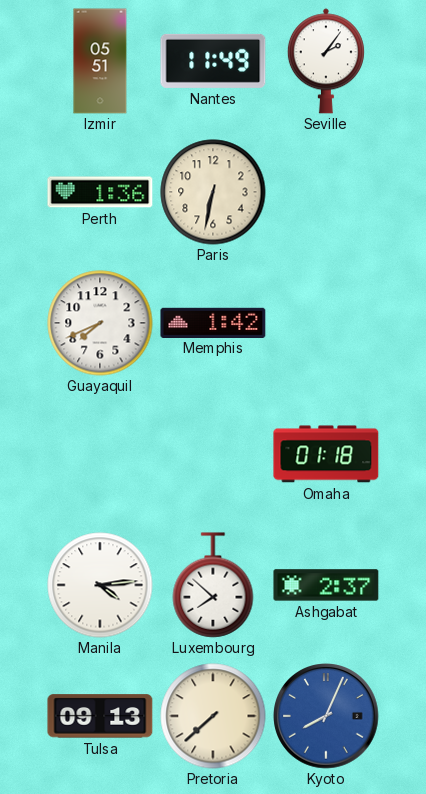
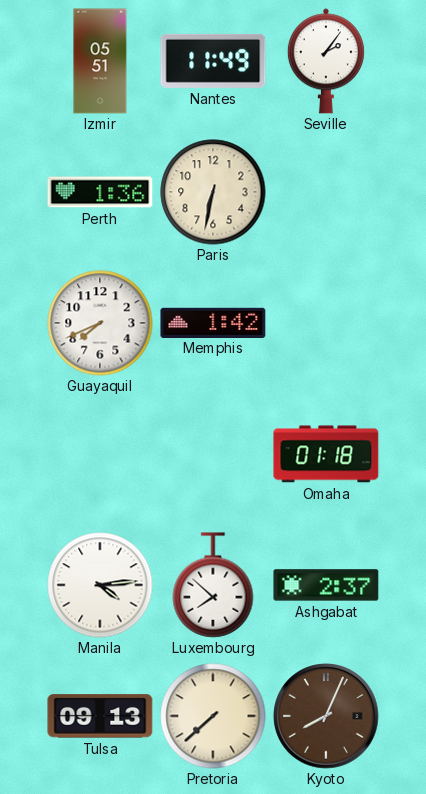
Kyoto dial: blue -> brown
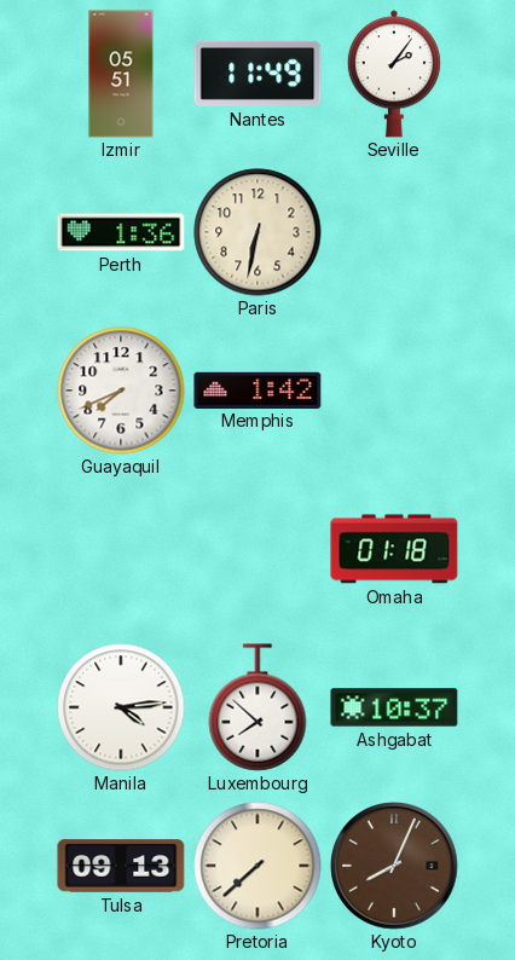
Ashgabat: 2:37 -> 10:37
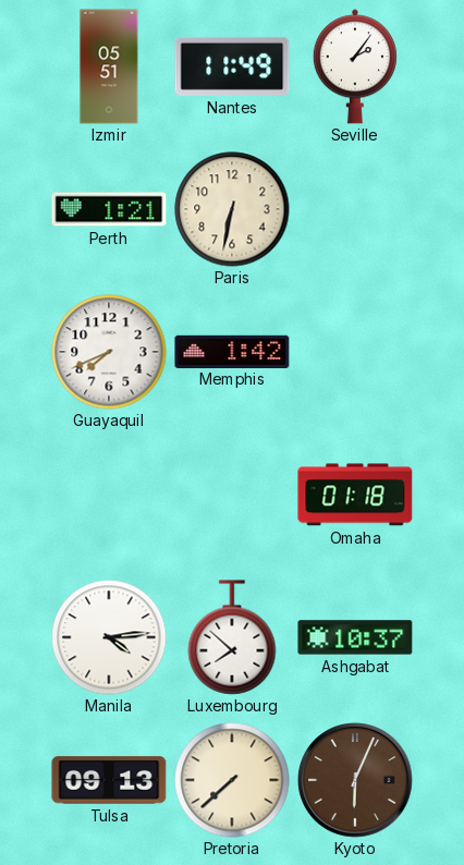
Perth: 1:36 -> 1:21
Kyoto: 8:04 -> 6:04
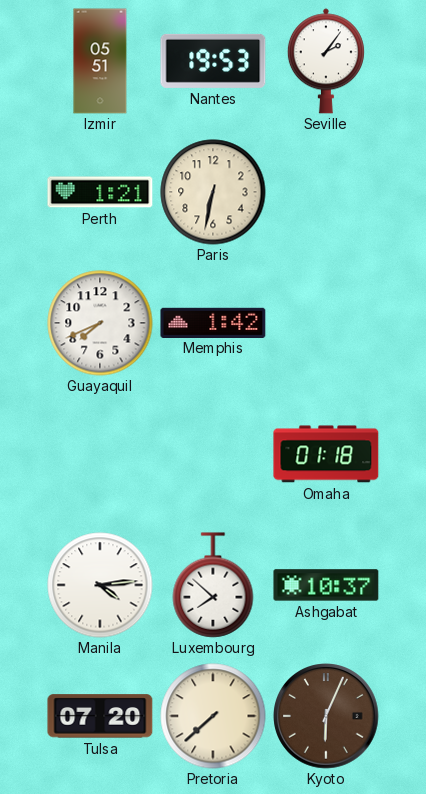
Nantes: 11:49 -> 19:53
Tulsa: 09:13 -> 07:20
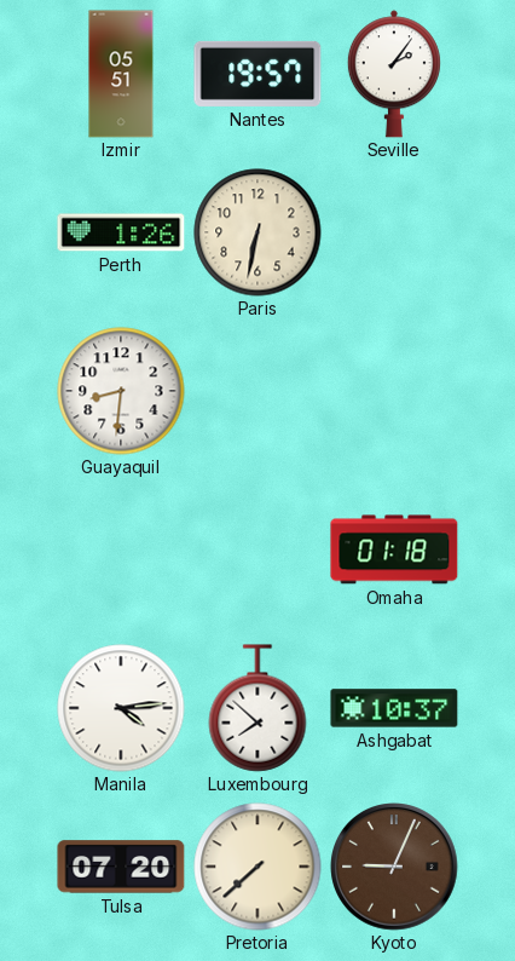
Nantes: 19:53 -> 19:57
Perth: 1:21 -> 1:26
Guayaquil: 7:41 -> 8:31
Memphis: 1:42 -> none
Kyoto: 6:04 -> 9:04
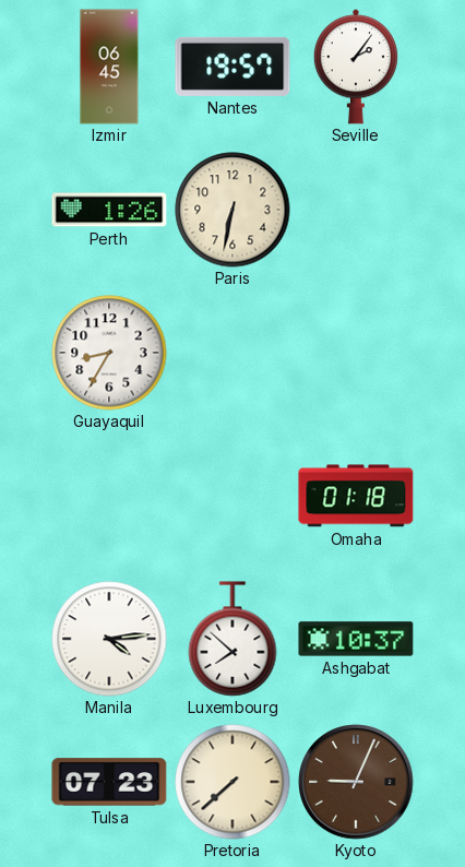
Izmir: 05:51 -> 06:45
Guayaquil: 8:31 -> 8:35
Tulsa: 07:20 -> 07:23
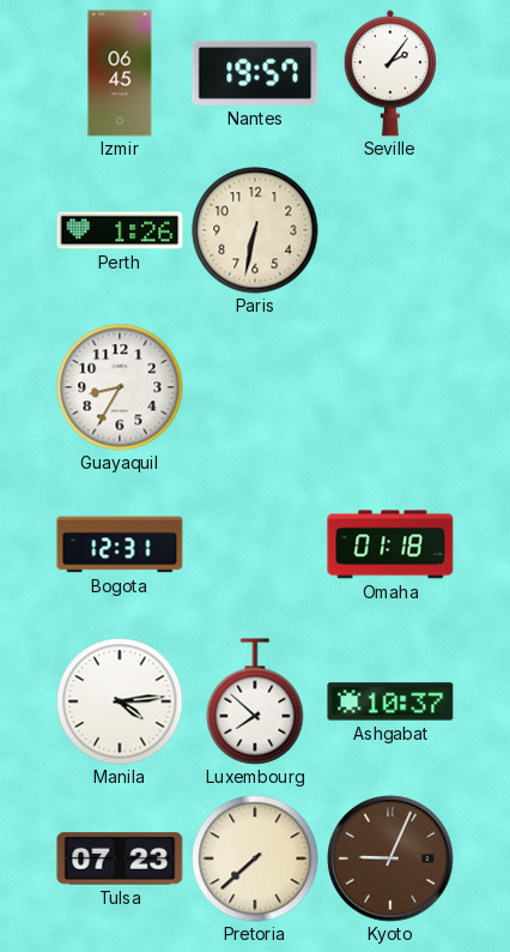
Bogota: none -> 12:31
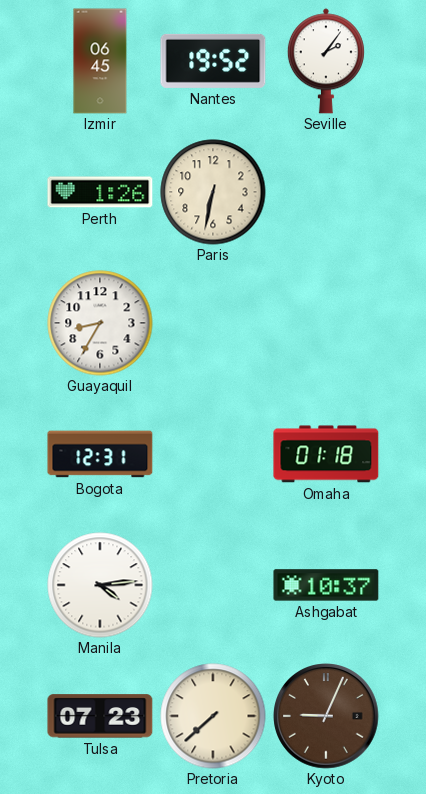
Nantes: 19:57 -> 19:52
Luxembourg: 7:52 -> none
